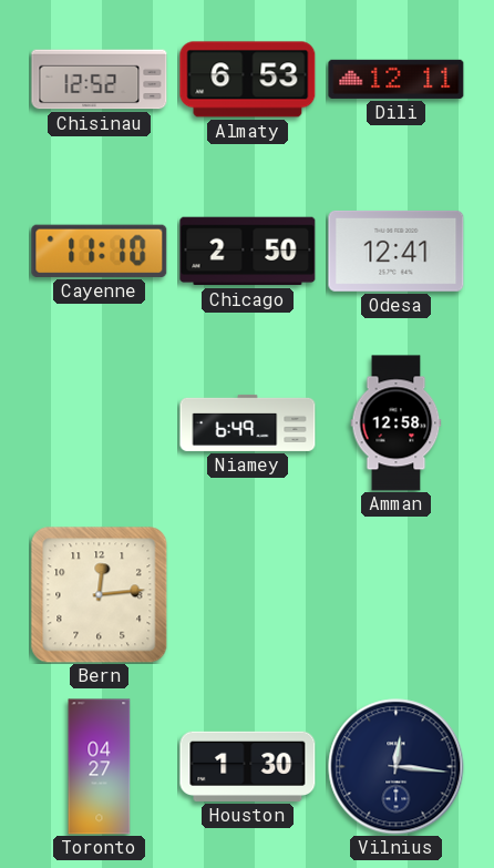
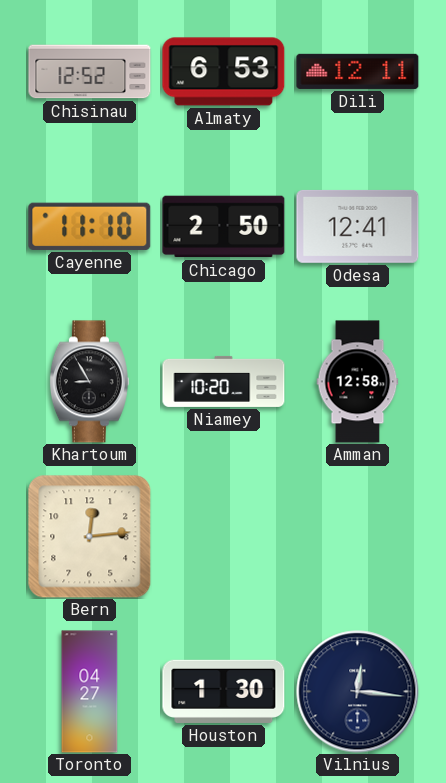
Khartoum: none -> 8:55
Niamey: 6:49 -> 10:20
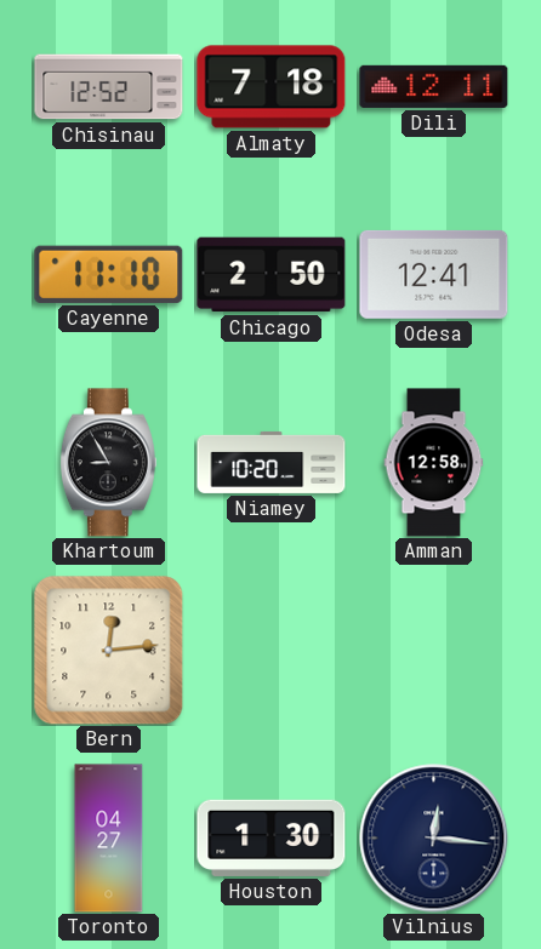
Almaty: 6:53 -> 7:18
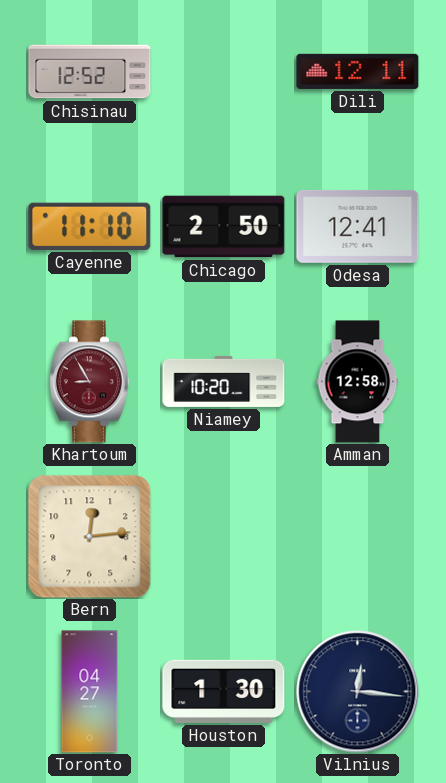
Almaty: 7:18 -> none
Khartoum dial: black -> burgundy
